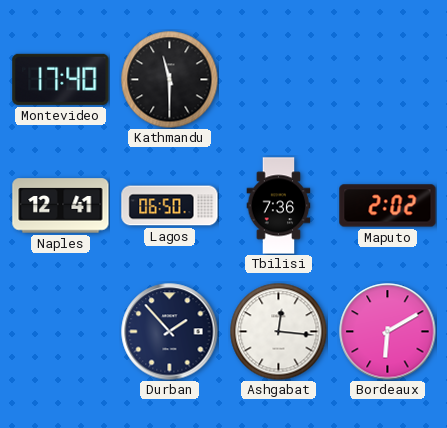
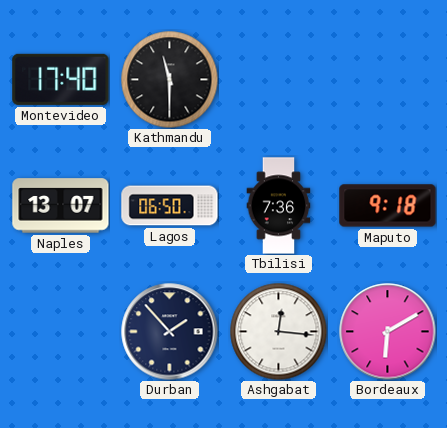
Naples: 12:41 -> 13:07
Maputo: 2:02 -> 9:18
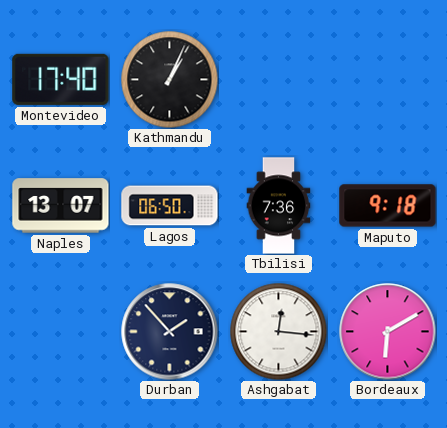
Kathmandu: 11:30 -> 1:04
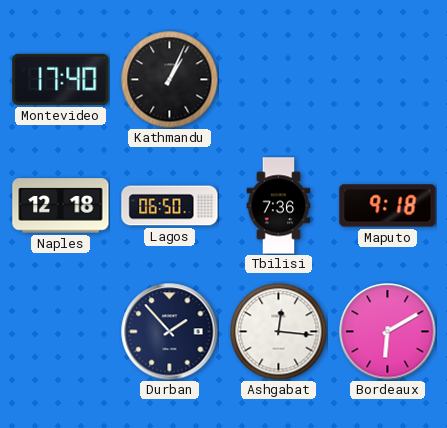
Naples: 13:07 -> 12:18
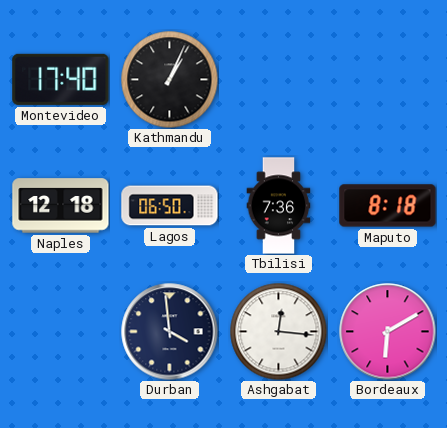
Maputo: 9:18 -> 8:18
Durban: 1:53 -> 3:59
